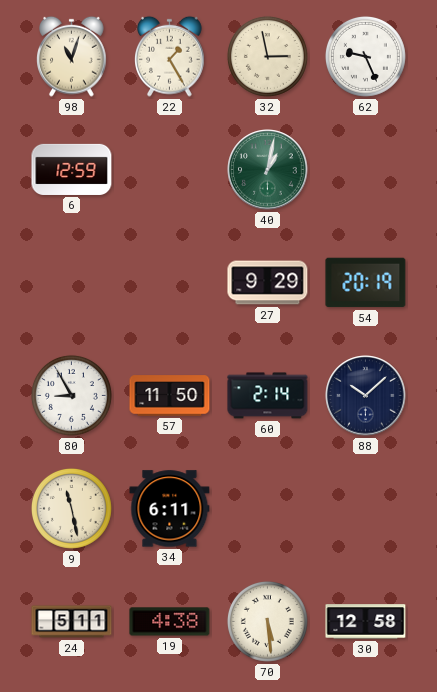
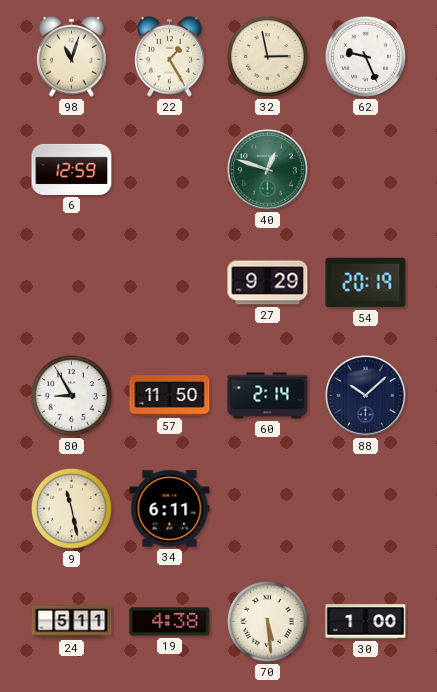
40: 1:02 -> 12:48
30: 12:58 -> 1:00
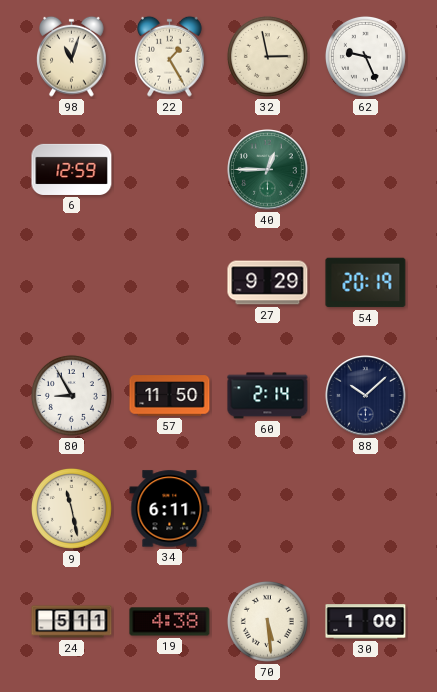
40: 12:48 -> 12:45
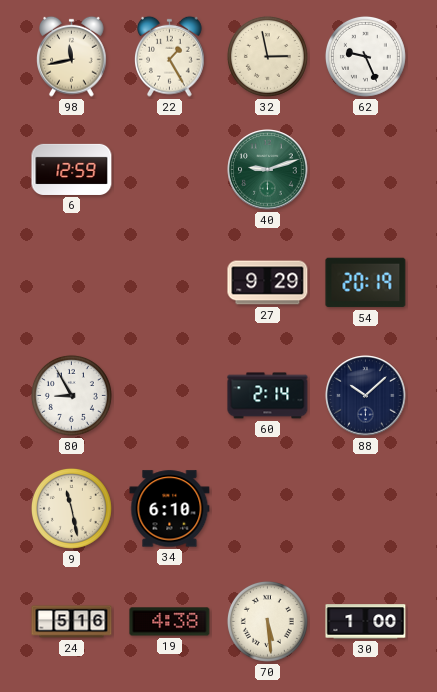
98: 11:03 -> 11:43
40: 12:45 -> 9:12
57: 11:50 -> none
34: 6:11 -> 6:10
24: 5:11 -> 5:16
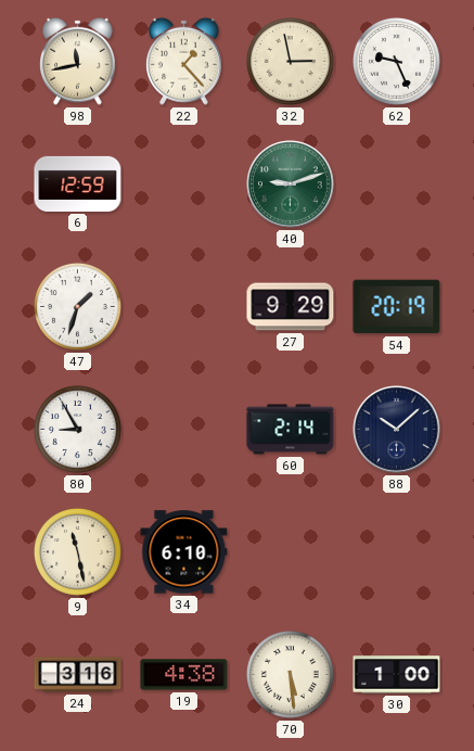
22: 1:25 -> 1:23
47: none -> 1:33
24: 5:16 -> 3:16
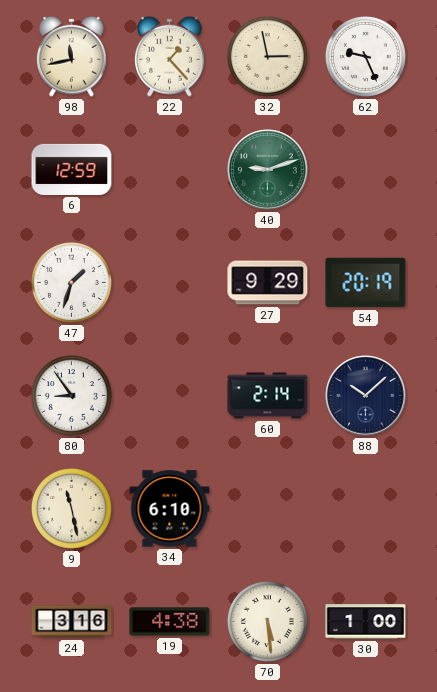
80: 8:55 -> 8:54
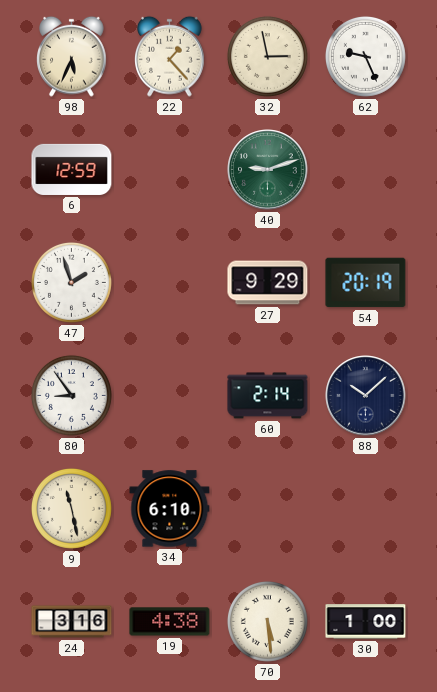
98: 11:43 -> 5:34
47: 1:33 -> 1:57
